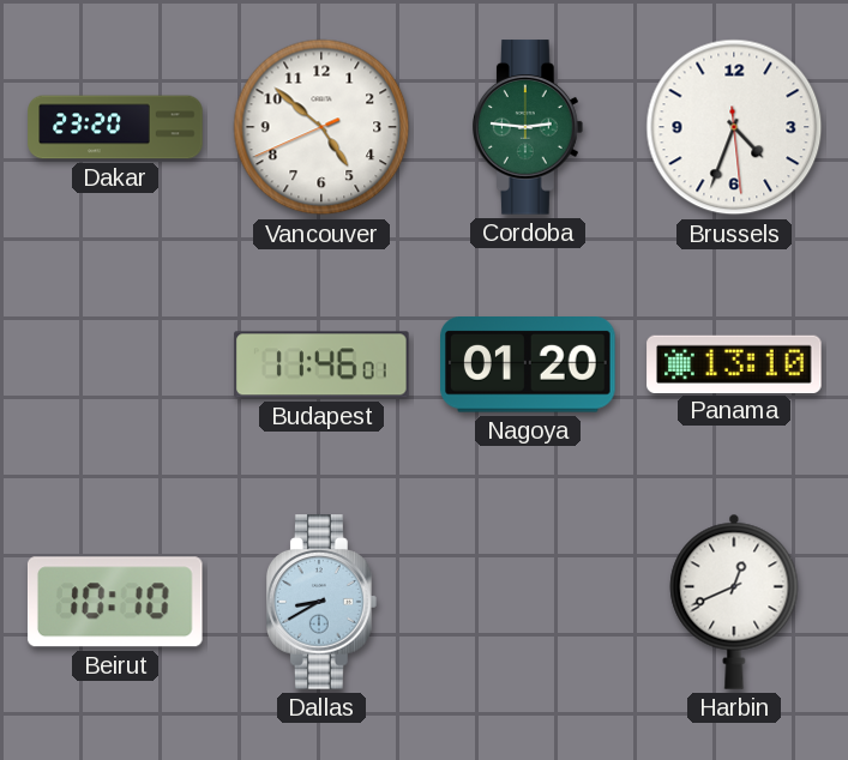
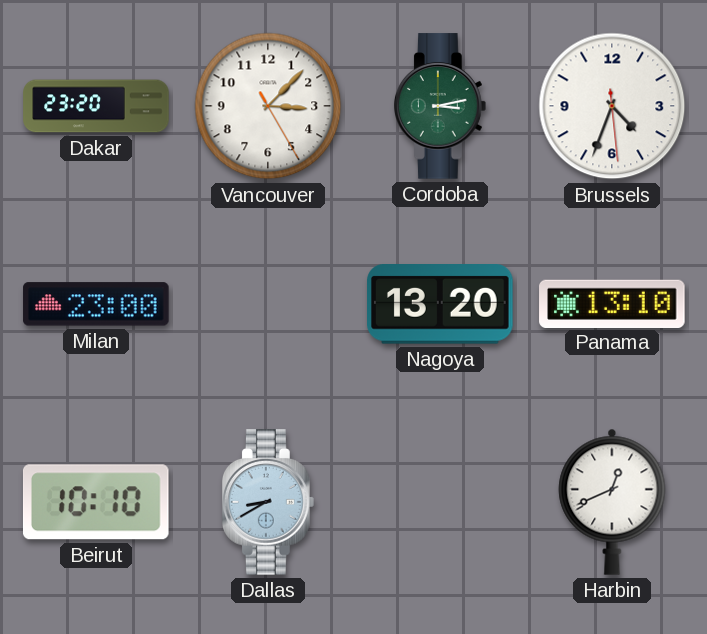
Vancouver: 4:51 -> 3:07
Cordoba: 2:46 -> 3:13
Milan: none -> 23:00
Budapest: 11:46 -> none
Nagoya: 01:20 -> 13:20
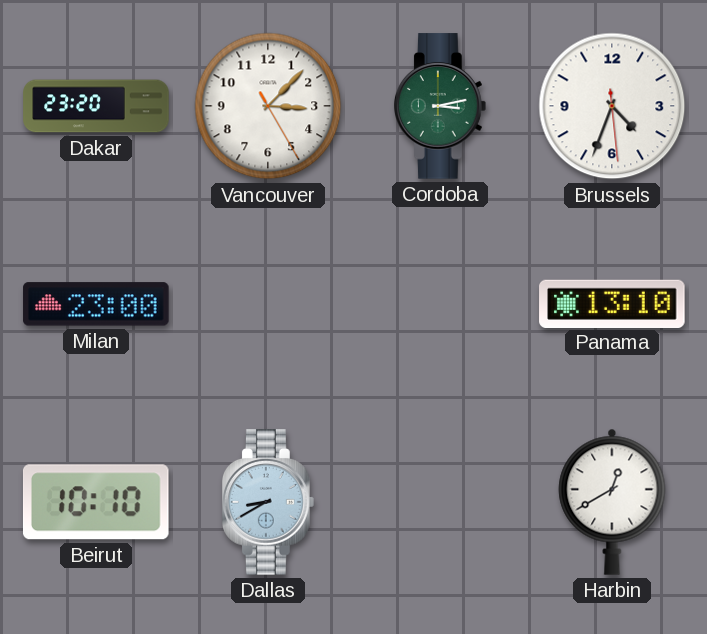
Nagoya: 13:20 -> none
Harbin: 12:41 -> 12:40
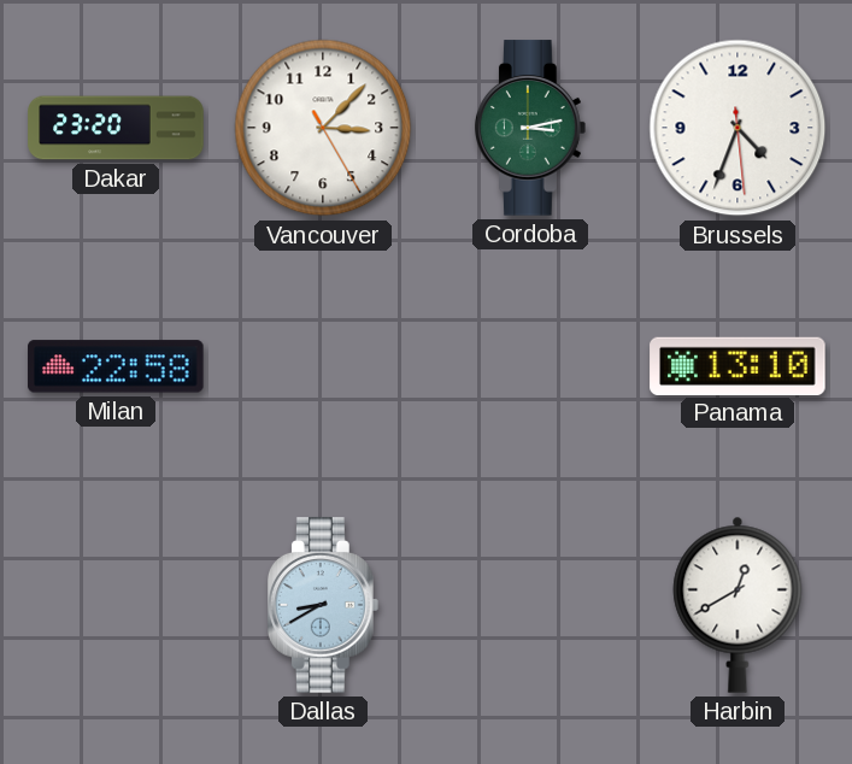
Milan: 23:00 -> 22:58
Beirut: 10:10 -> none
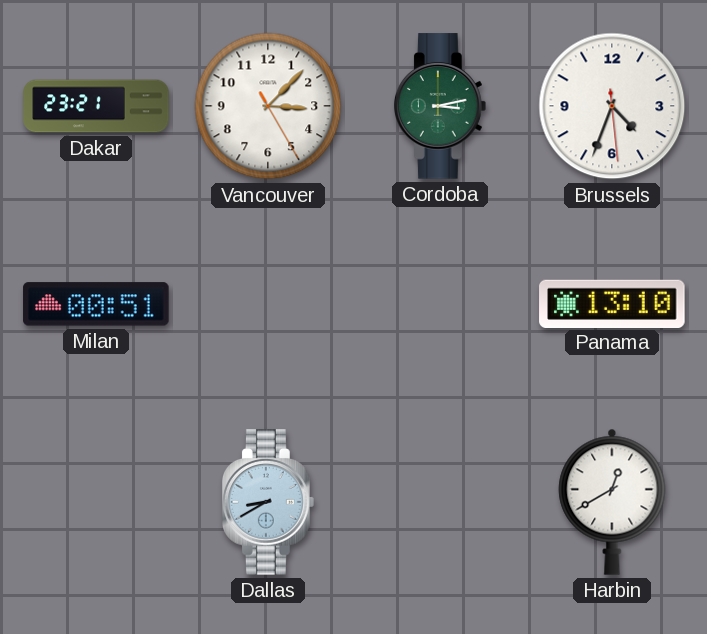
Dakar: 23:20 -> 23:21
Milan: 22:58 -> 00:51
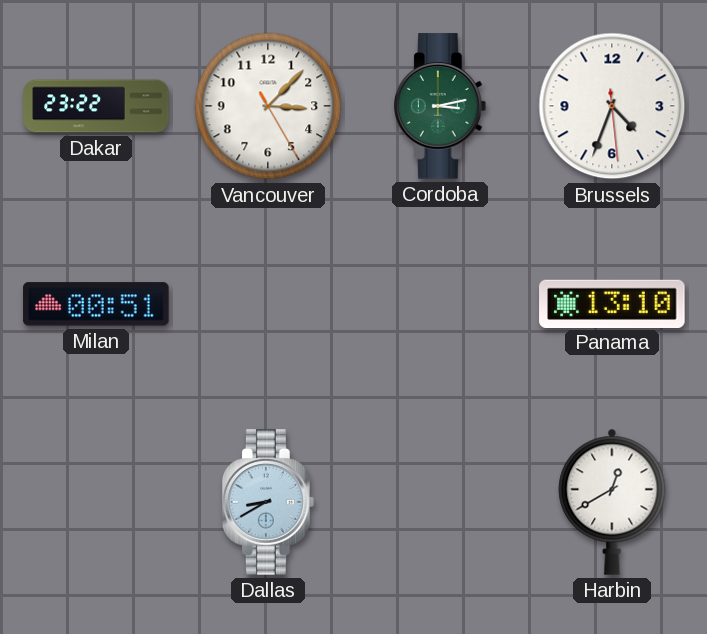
Dakar: 23:21 -> 23:22
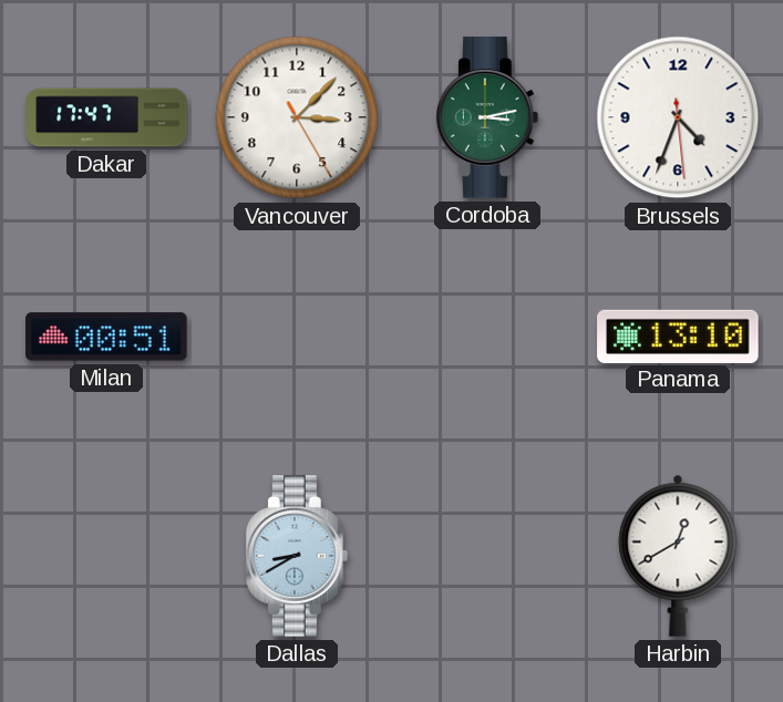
Dakar: 23:22 -> 17:47
